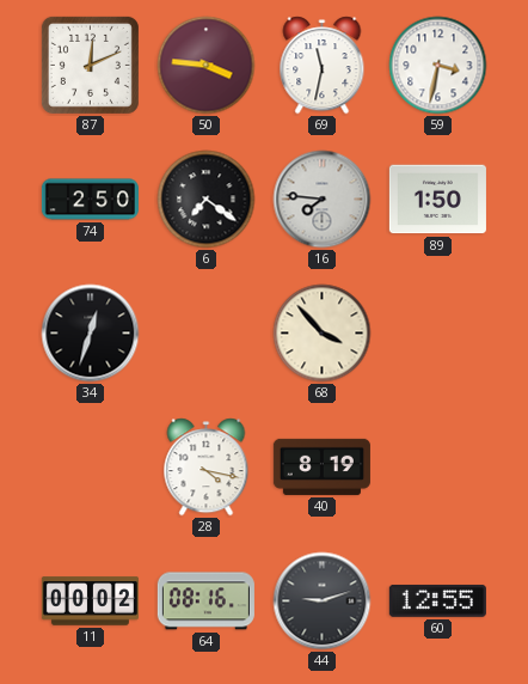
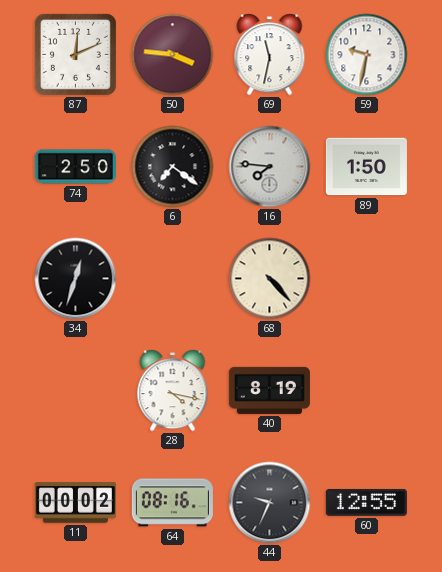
59: 3:32 -> 9:32
68: 3:53 -> 4:23
44: 9:12 -> 9:34
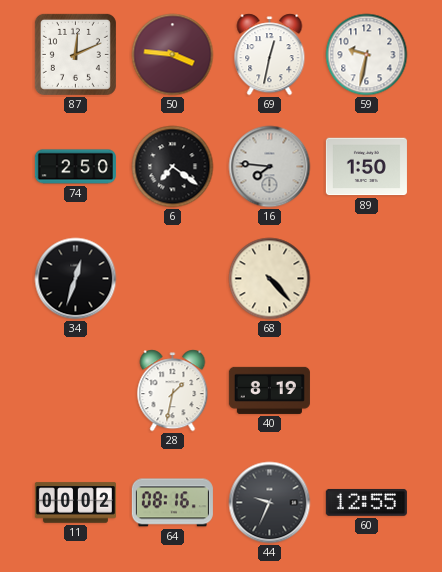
69: 11:32 -> 12:32
28: 4:17 -> 1:32
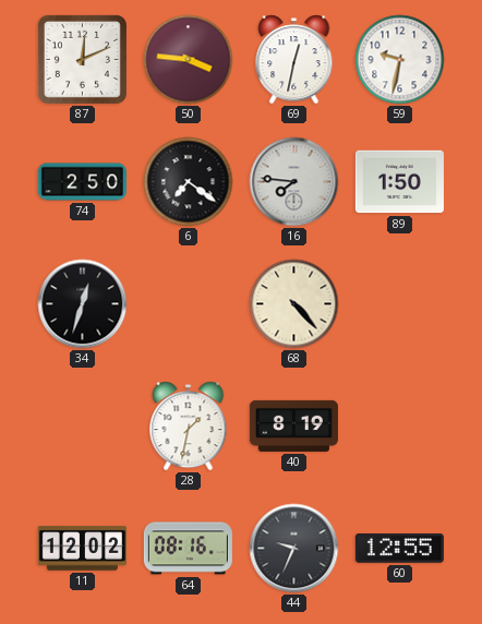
11: 00:02 -> 12:02
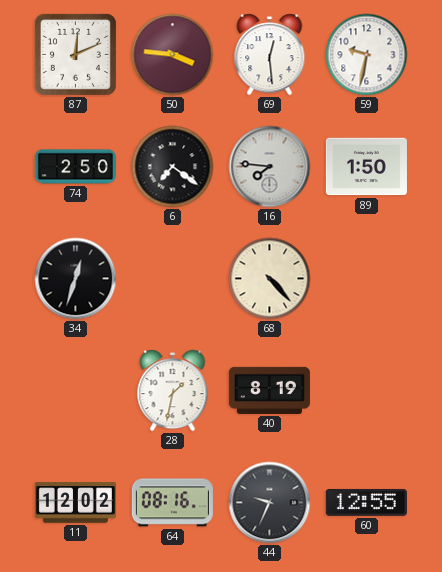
69: 12:32 -> 12:29
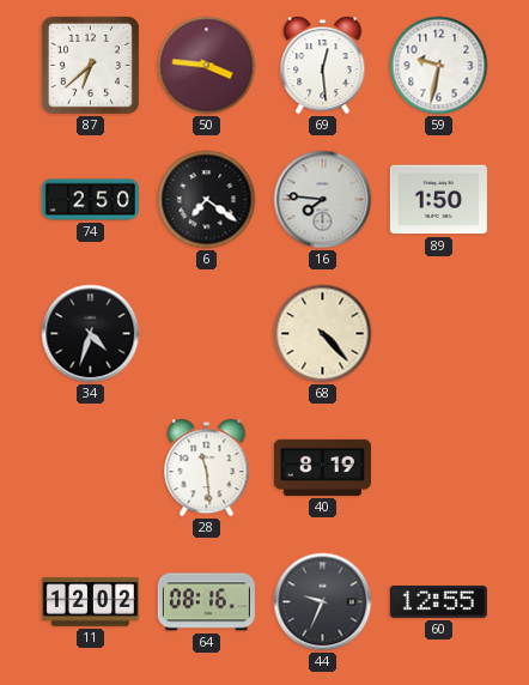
87: 12:11 -> 6:38
34: 12:33 -> 4:33
28: 1:32 -> 11:29
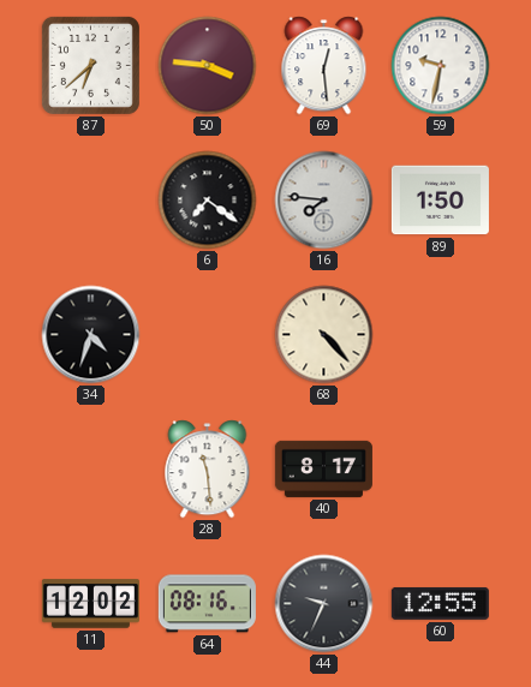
74: 2:50 -> none
40: 8:19 -> 8:17
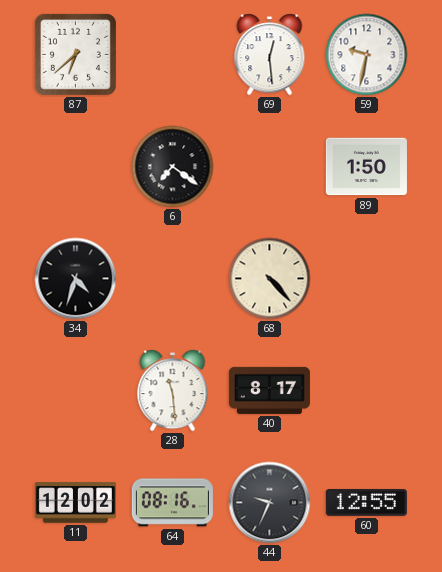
50: 3:46 -> none
16: 7:46 -> none
